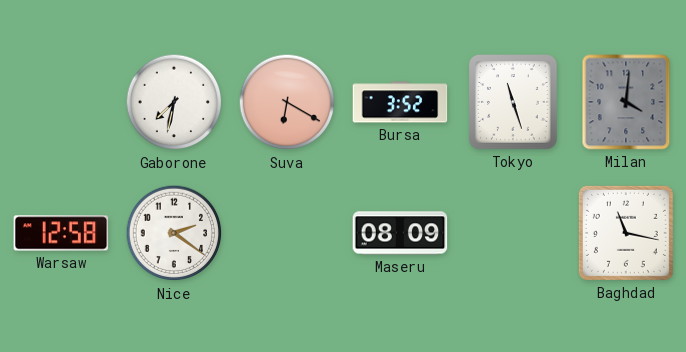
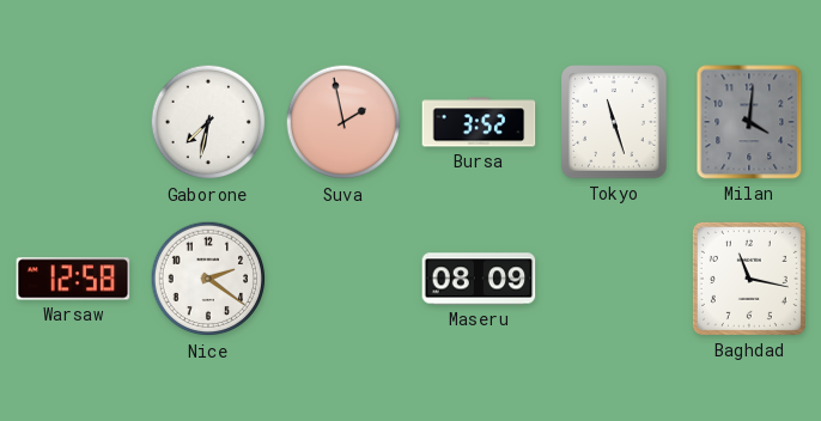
Suva: 6:20 -> 1:58
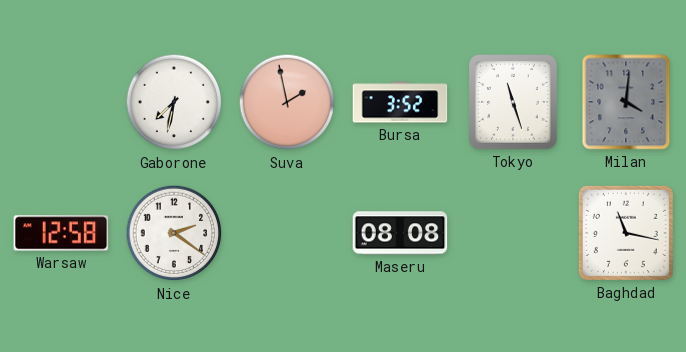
Maseru: 08:09 -> 08:08
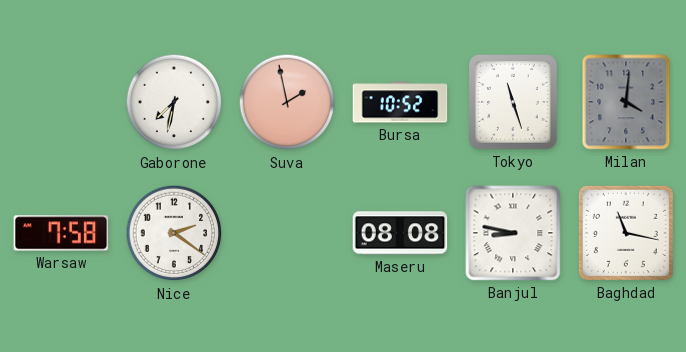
Bursa: 3:52 -> 10:52
Warsaw: 12:58 -> 7:58
Banjul: none -> 8:47
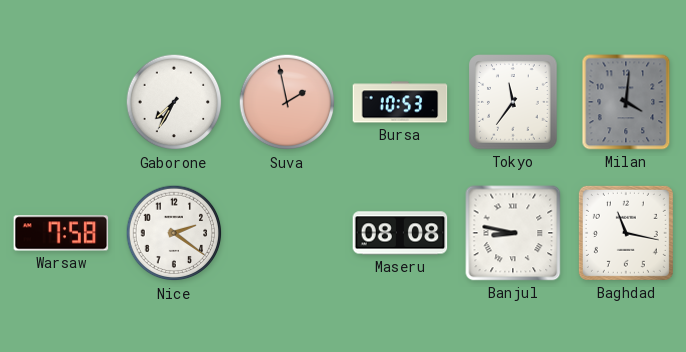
Gaborone: 7:32 -> 7:35
Bursa: 10:52 -> 10:53
Tokyo: 11:27 -> 11:36
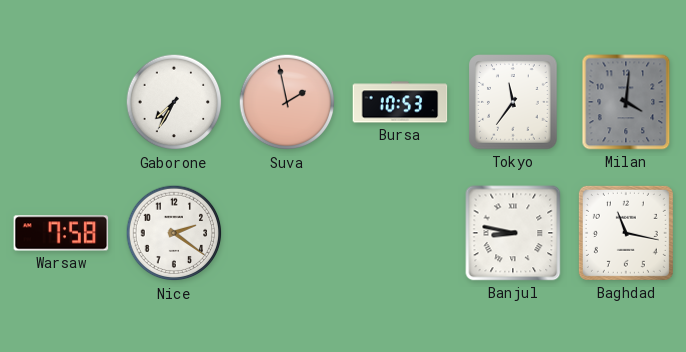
Maseru: 08:08 -> none
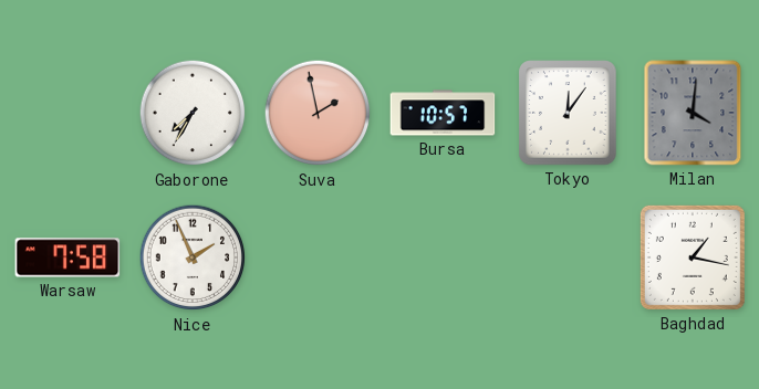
Bursa: 10:53 -> 10:57
Tokyo: 11:36 -> 12:06
Nice: 2:21 -> 1:56
Banjul: 8:47 -> none
Baghdad: 11:17 -> 1:17
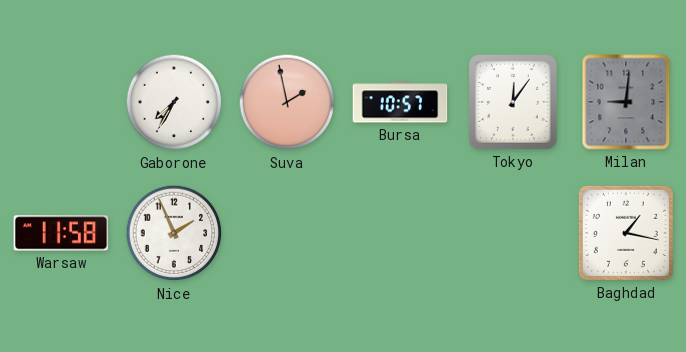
Milan: 4:01 -> 9:01
Warsaw: 7:58 -> 11:58
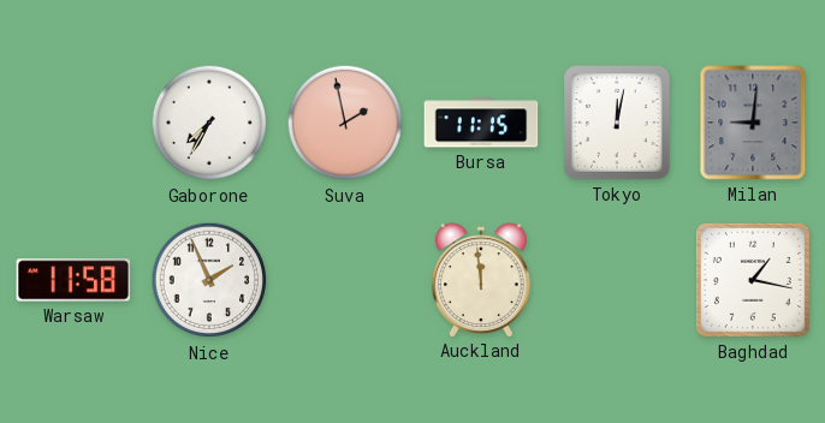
Bursa: 10:57 -> 11:15
Tokyo: 12:06 -> 12:02
Auckland: none -> 11:59
